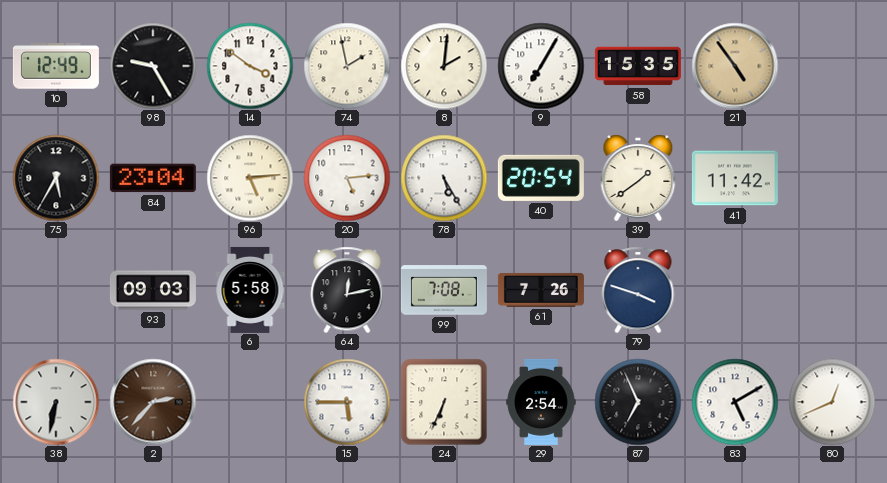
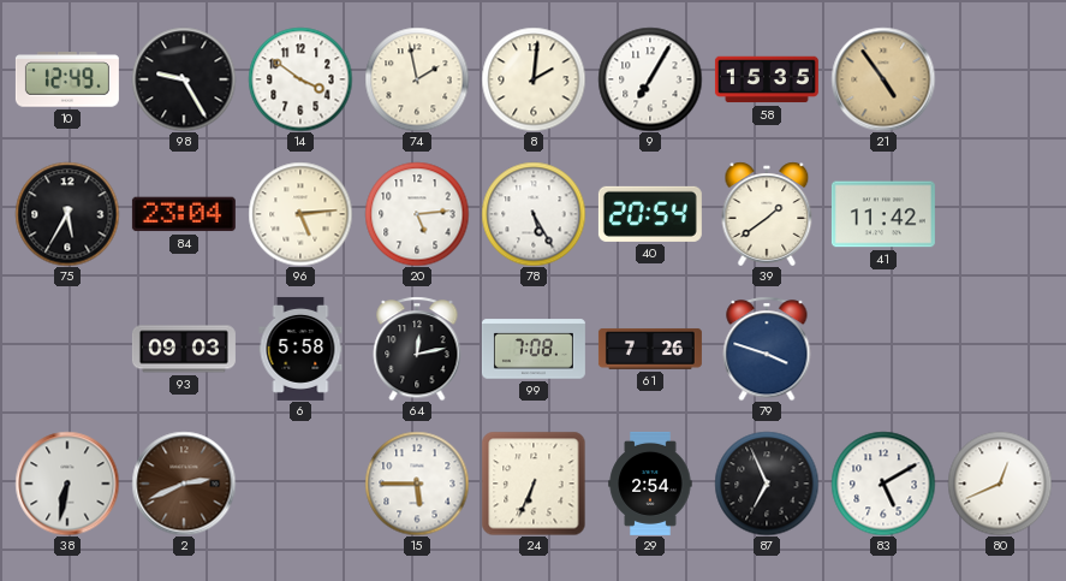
2: 2:37 -> 2:41
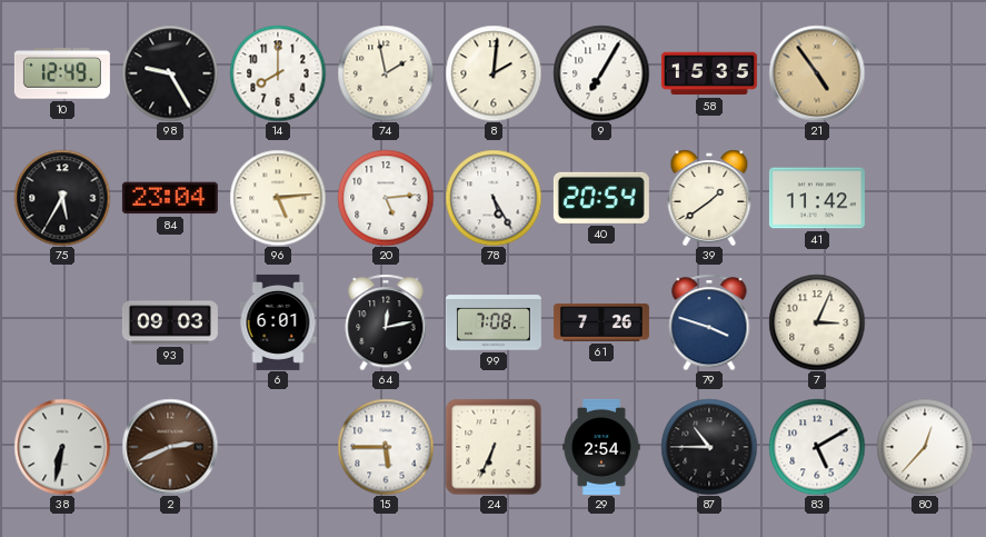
14: 3:51 -> 8:00
6: 5:58 -> 6:01
7: none -> 3:04
87: 6:56 -> 10:45
80: 12:41 -> 12:37
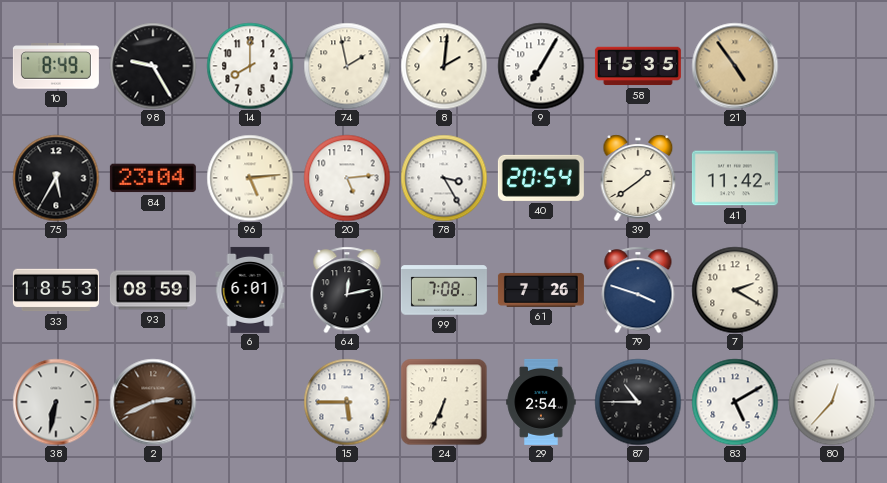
10: 12:49 -> 8:49
78: 5:25 -> 3:25
33: none -> 18:53
93: 09:03 -> 08:59
7: 3:04 -> 2:20
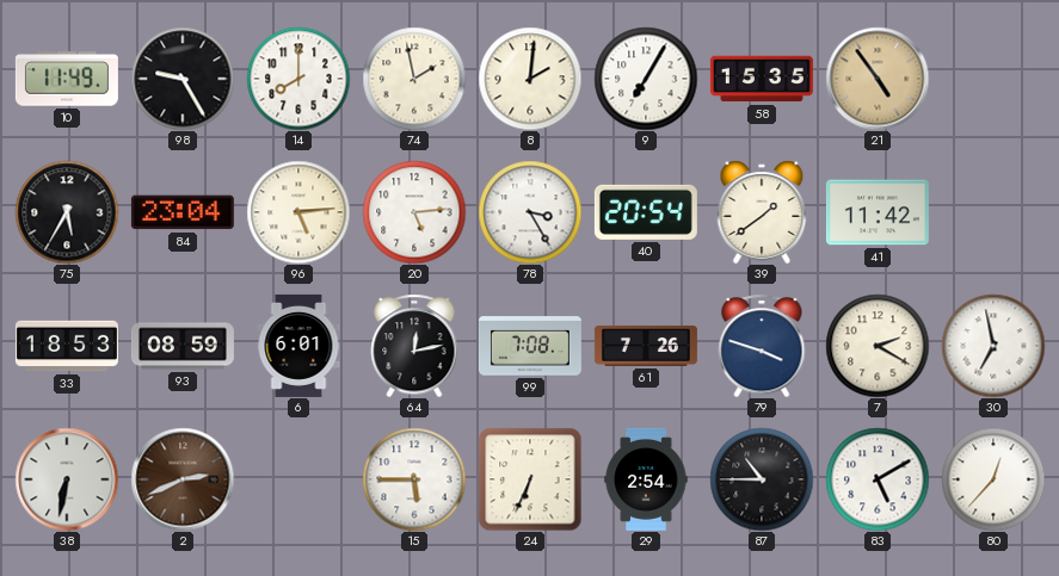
10: 8:49 -> 11:49
30: none -> 6:58
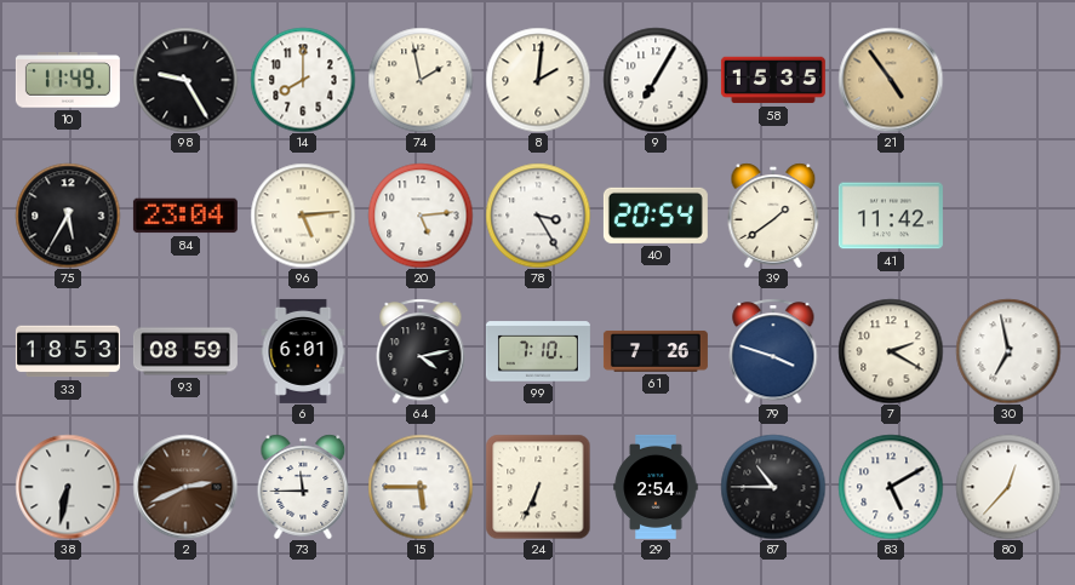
64: 12:13 -> 4:13
99: 7:08 -> 7:10
73: none -> 11:45
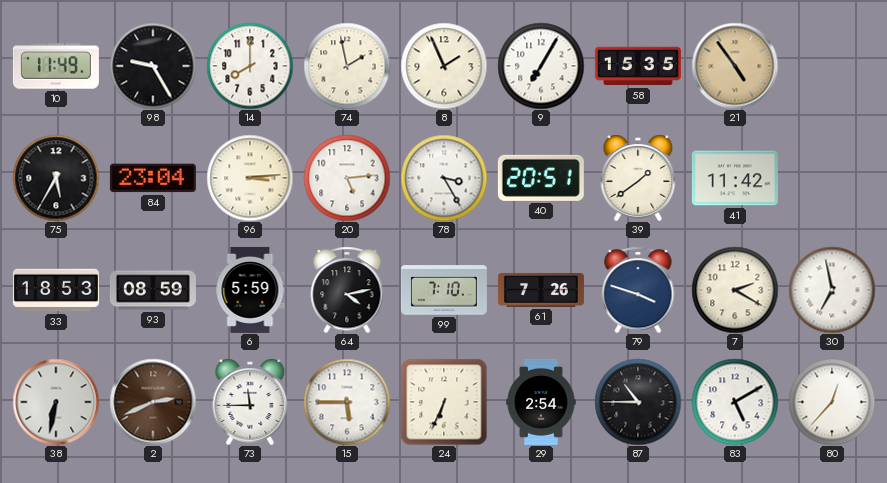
8: 2:01 -> 1:56
96: 5:14 -> 3:14
40: 20:54 -> 20:51
6: 6:01 -> 5:59
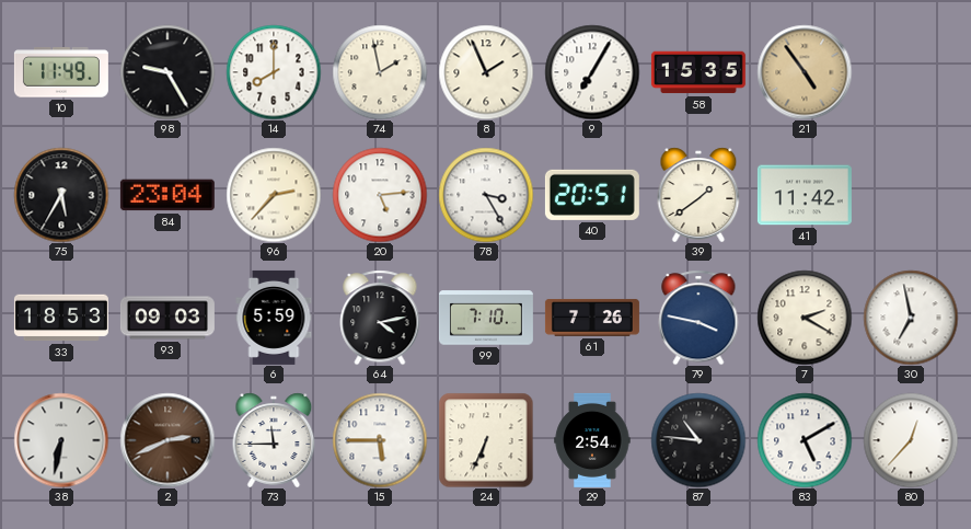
96: 3:14 -> 2:37
93: 08:59 -> 09:03
79: 3:48 -> 3:47
87: 10:45 -> 10:46
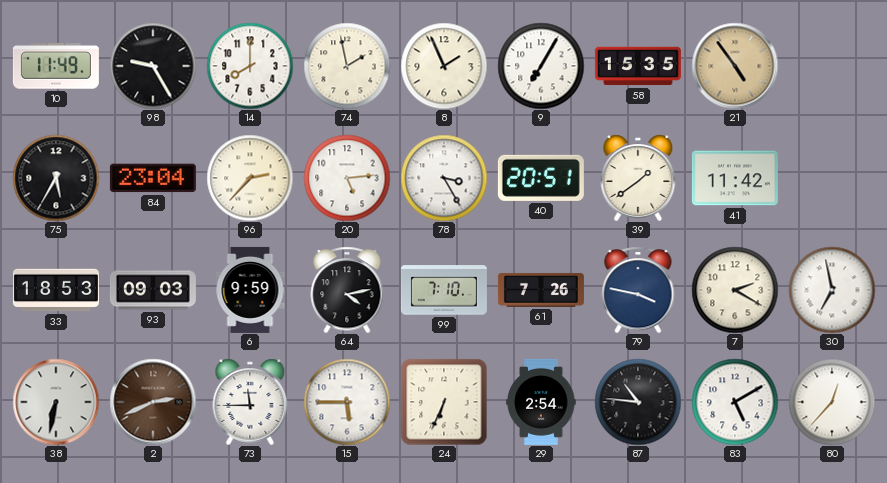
6: 5:59 -> 9:59
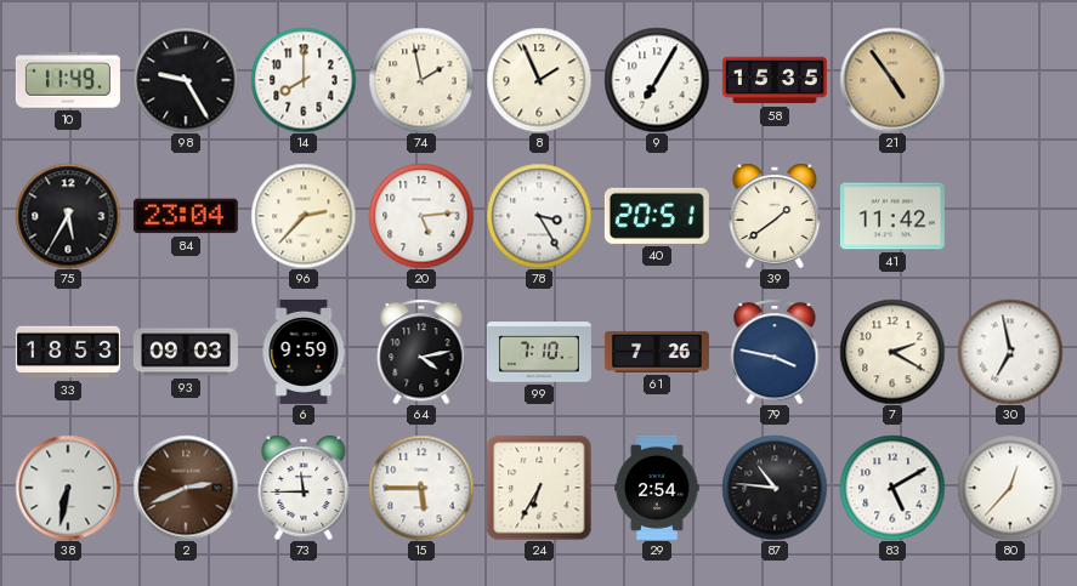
24: 6:34 -> 6:35
